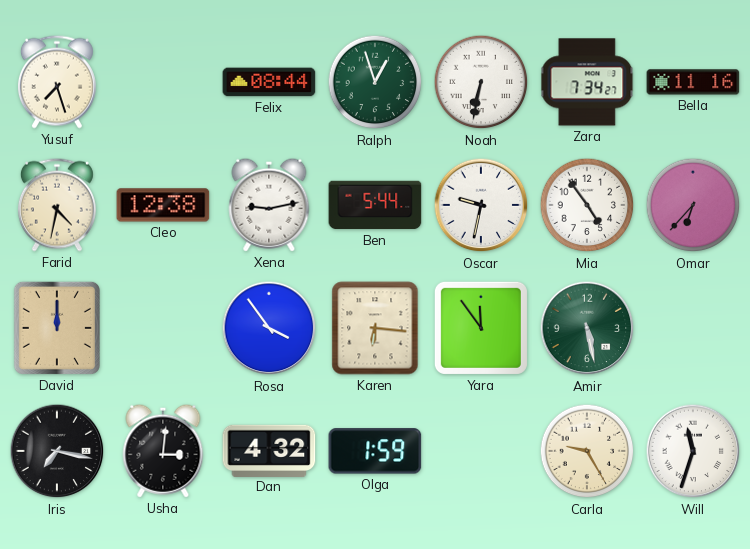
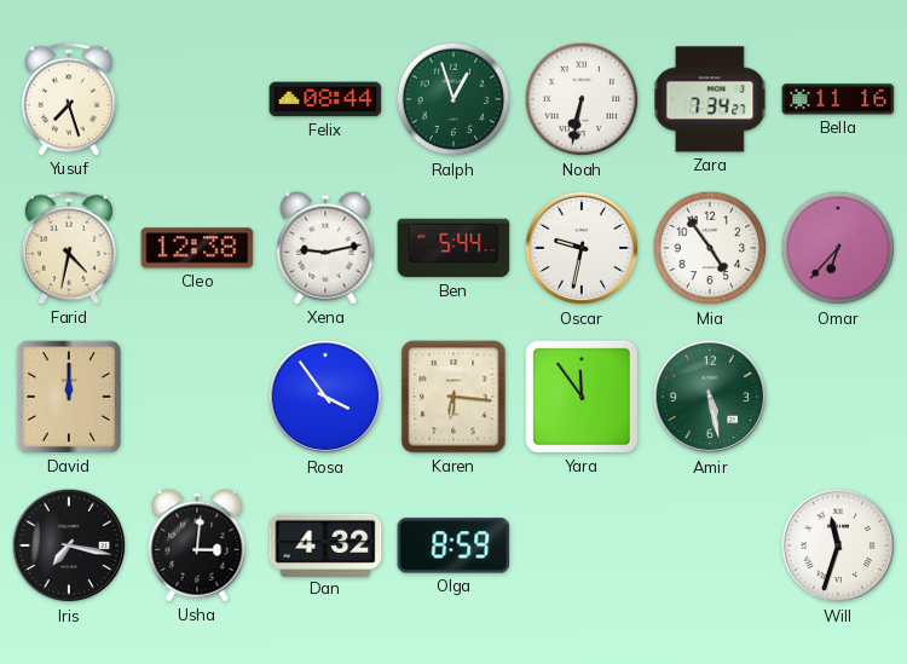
Olga: 1:59 -> 8:59
Carla: 9:25 -> none
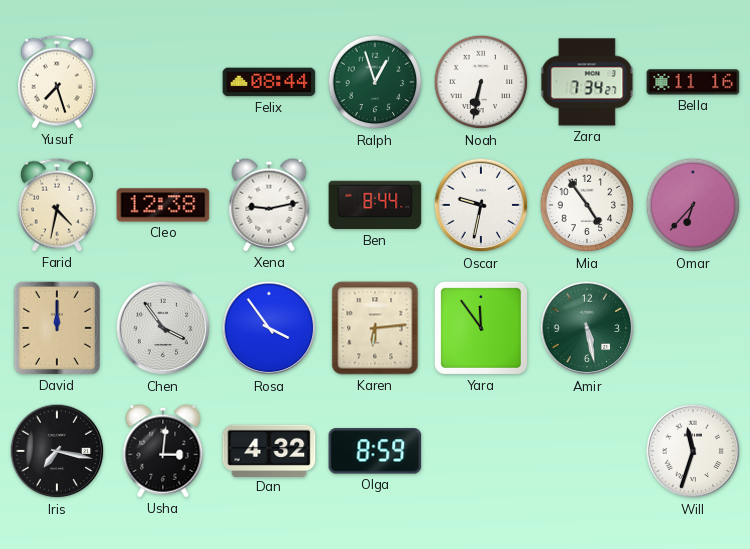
Ben: 5:44 -> 8:44
Chen: none -> 3:54
Karen: 6:16 -> 6:14
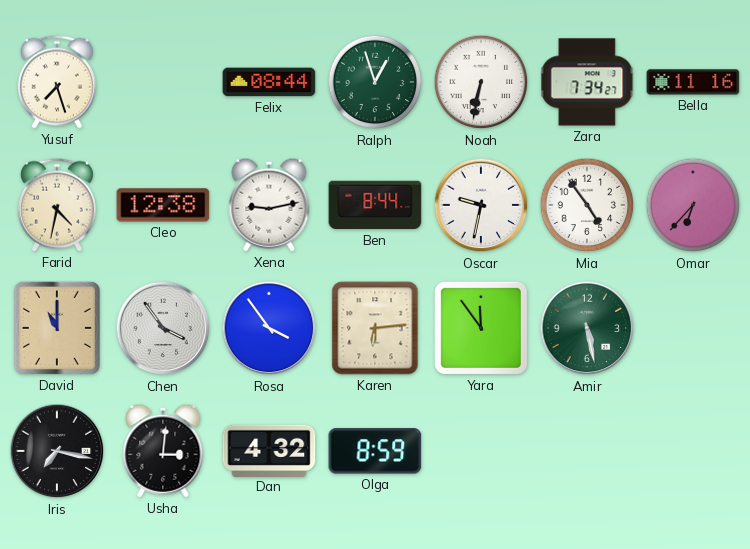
David: 12:00 -> 11:00
Will: 11:33 -> none
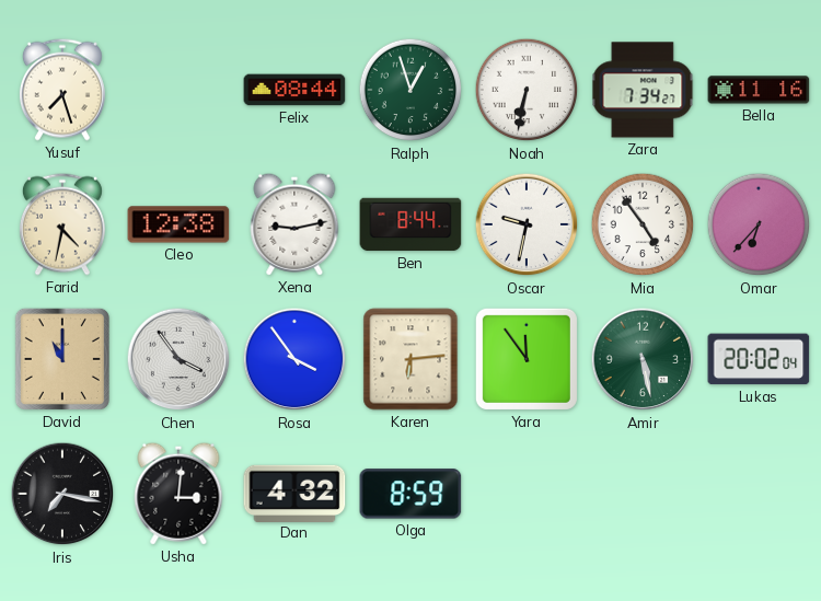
Lukas: none -> 20:02
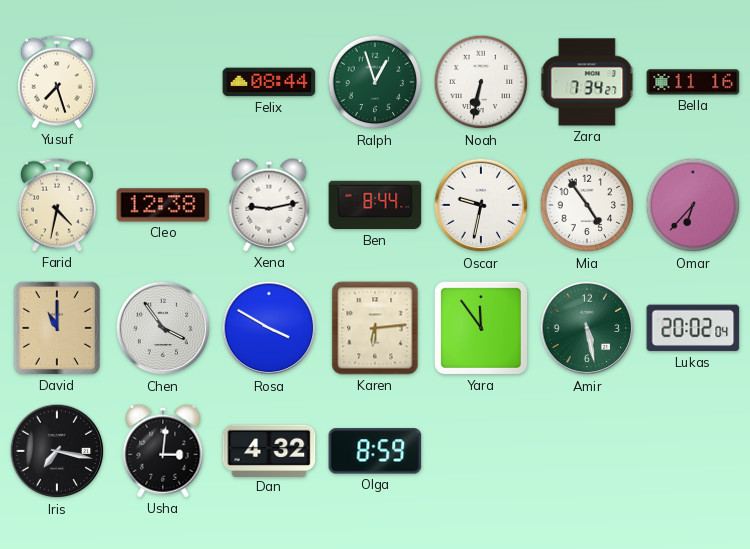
Rosa: 3:54 -> 3:50
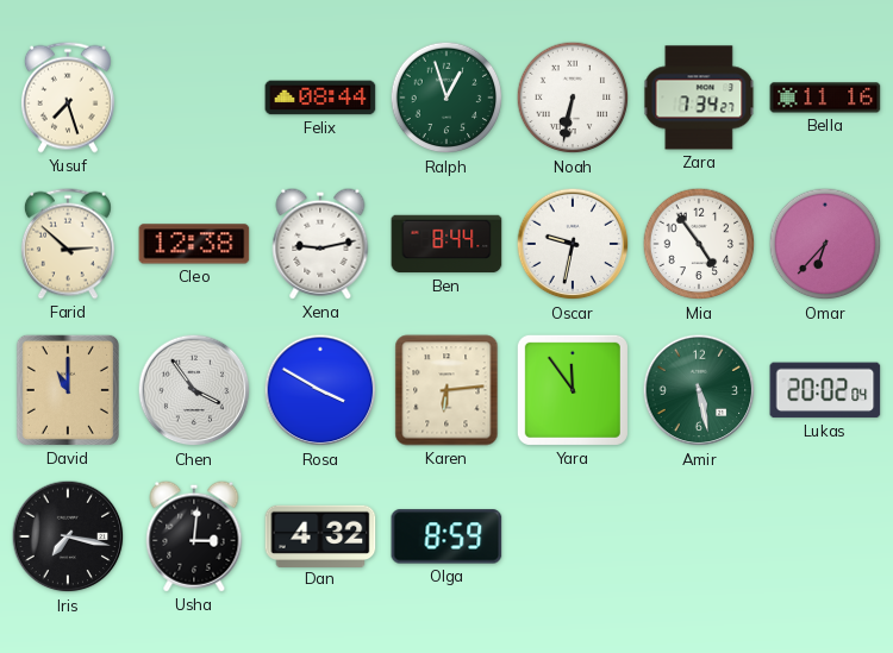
Farid: 4:32 -> 2:52
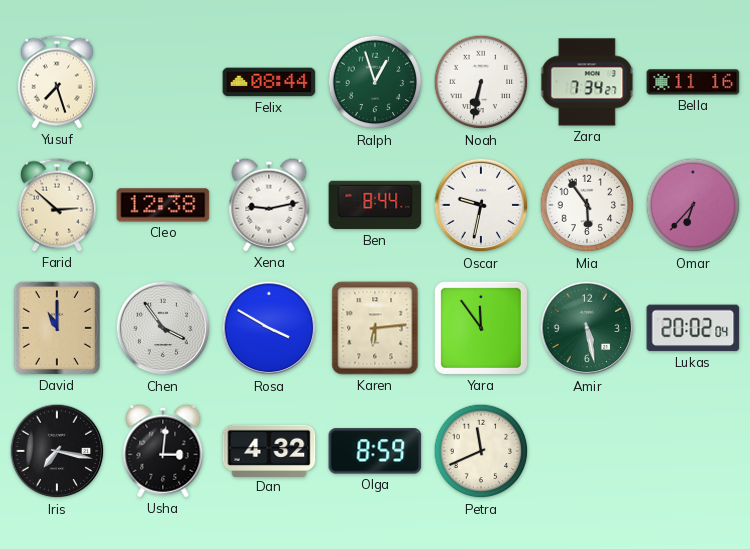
Mia: 4:54 -> 5:54
Petra: none -> 11:41
